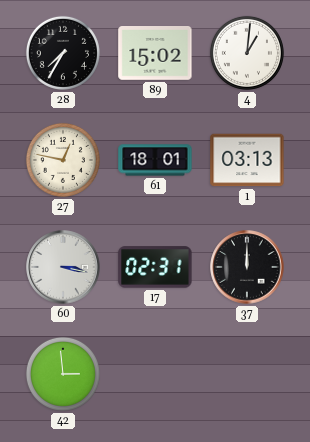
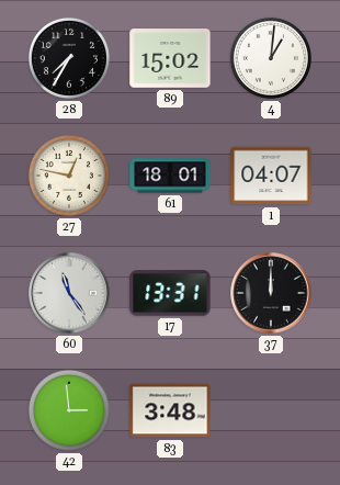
1: 03:13 -> 04:07
60: 3:17 -> 11:24
17: 02:31 -> 13:31
83: none -> 3:48
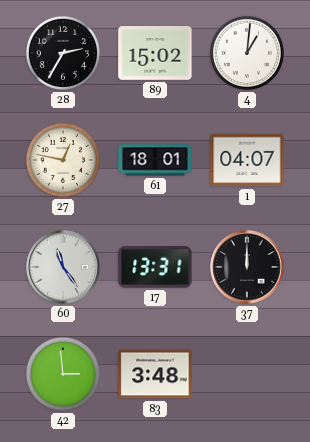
28: 7:35 -> 2:35
